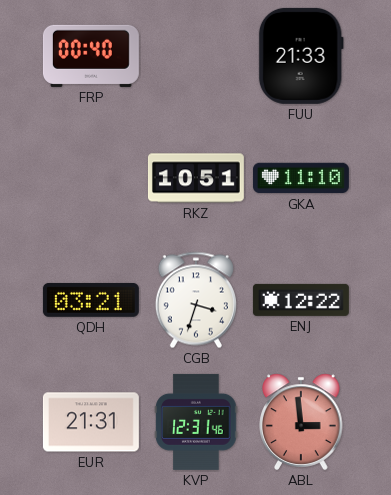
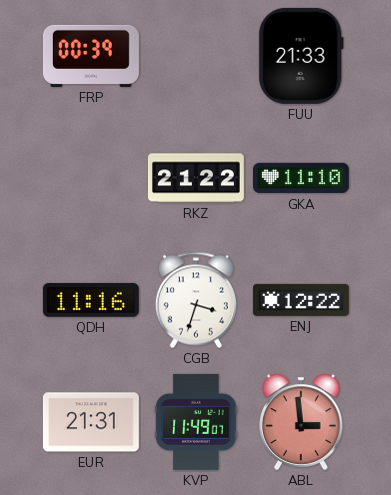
FRP: 00:40 -> 00:39
RKZ: 10:51 -> 21:22
QDH: 03:21 -> 11:16
KVP: 12:31 -> 11:49
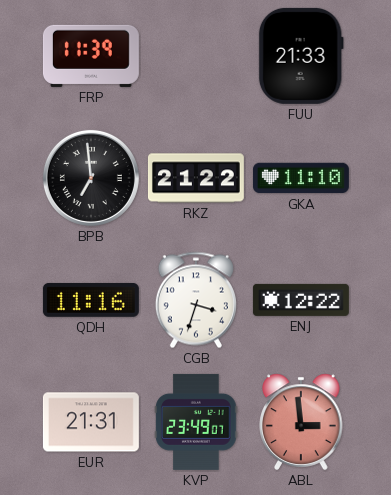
FRP: 00:39 -> 11:39
BPB: none -> 6:59
KVP: 11:49 -> 23:49
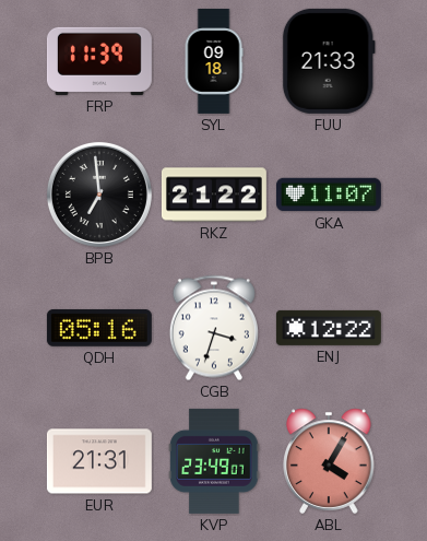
SYL: none -> 09:18
GKA: 11:10 -> 11:07
QDH: 11:16 -> 05:16
ABL: 2:59 -> 4:05
